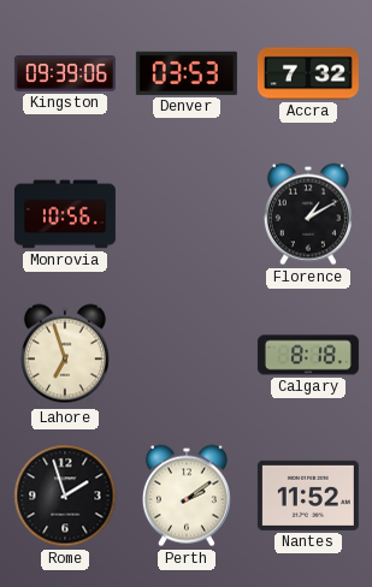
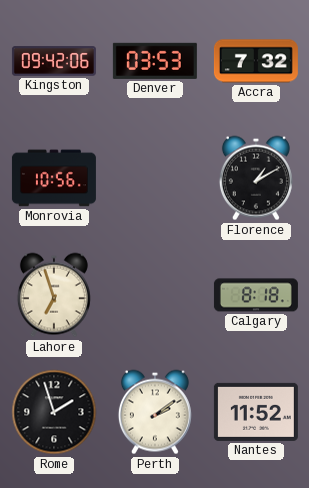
Kingston: 09:39 -> 09:42
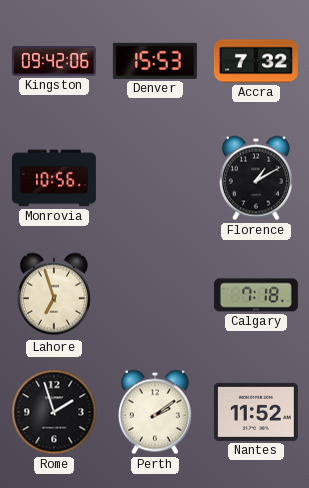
Denver: 03:53 -> 15:53
Calgary: 8:18 -> 7:18
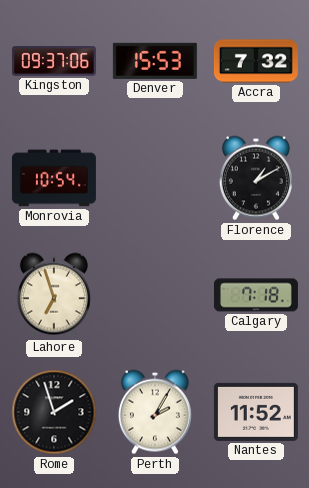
Kingston: 09:42 -> 09:37
Monrovia: 10:56 -> 10:54
Perth: 2:09 -> 2:05
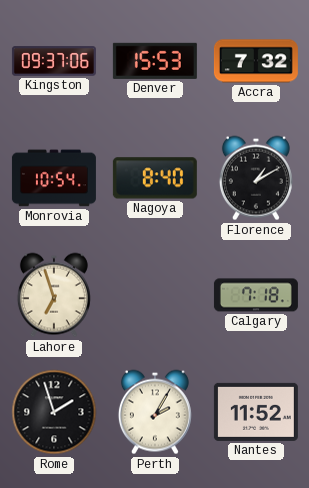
Nagoya: none -> 8:40
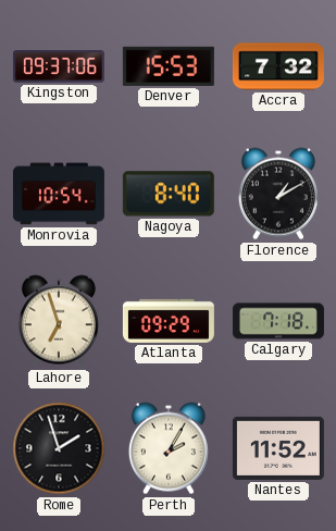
Atlanta: none -> 09:29
